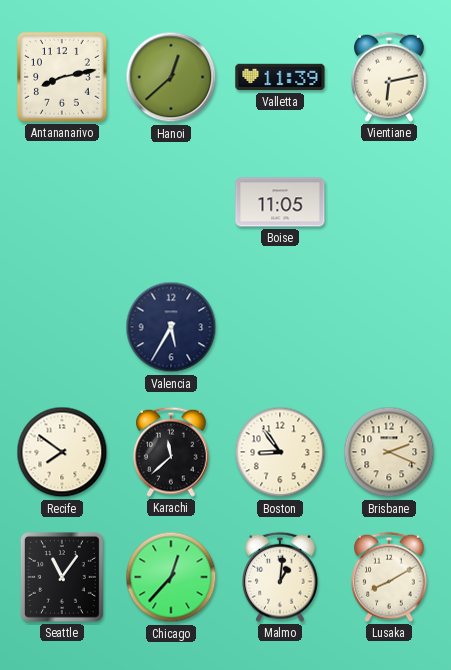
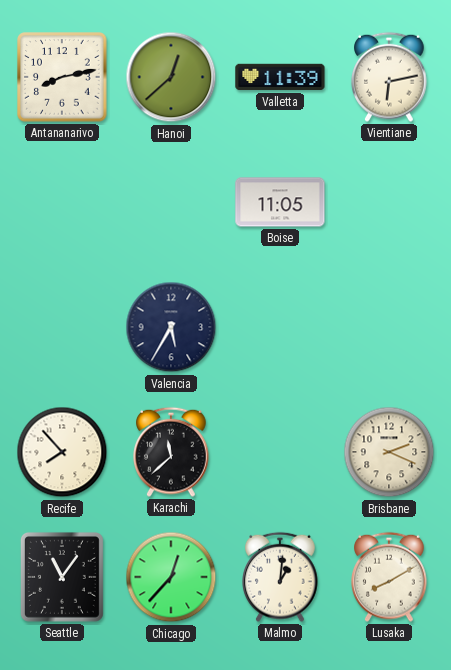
Recife: 7:51 -> 7:53
Boston: 8:54 -> none
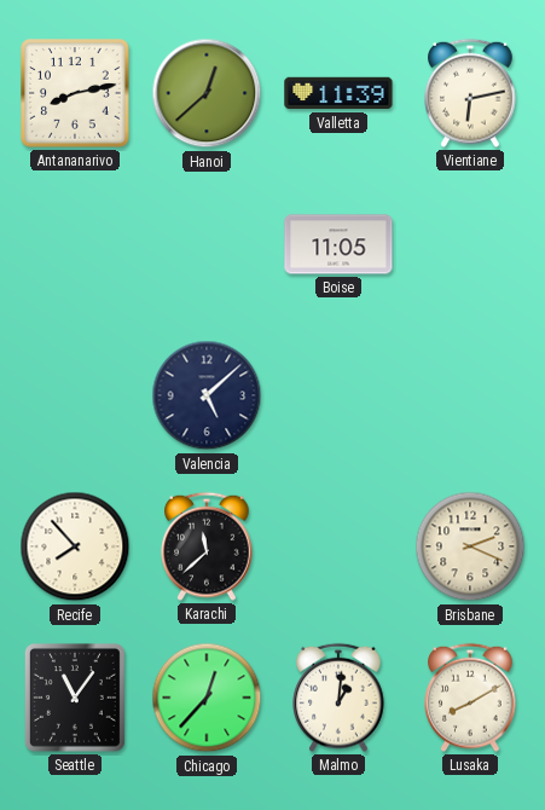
Valencia: 5:35 -> 5:08
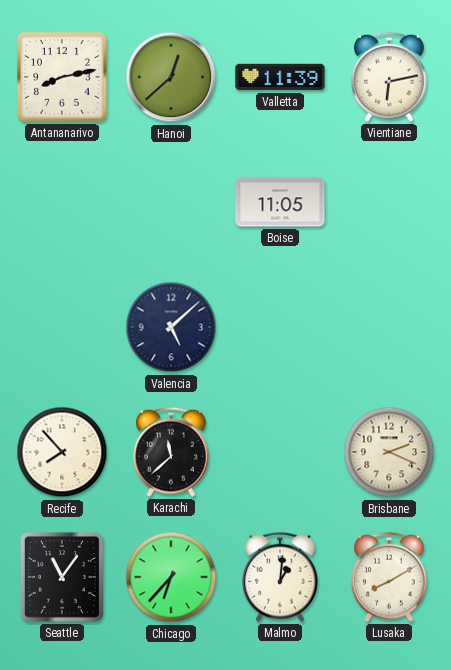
Chicago: 12:37 -> 6:37
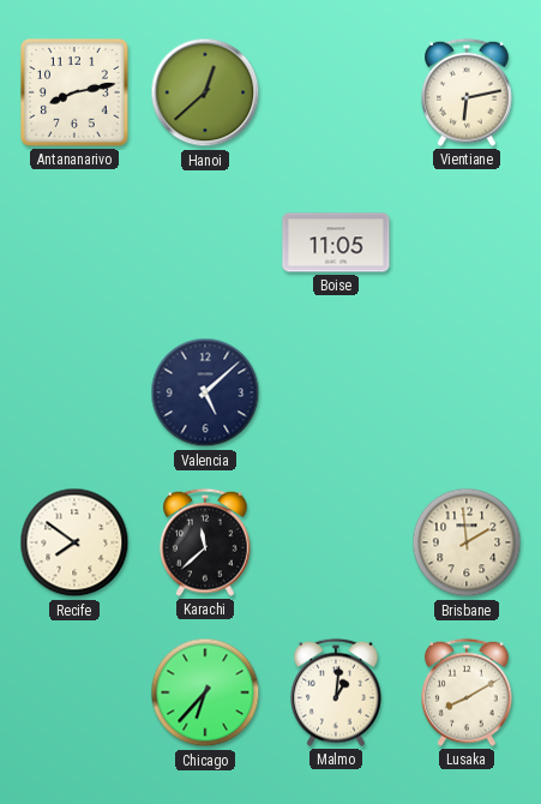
Valletta: 11:39 -> none
Recife: 7:53 -> 7:51
Brisbane: 2:19 -> 1:59
Seattle: 11:06 -> none
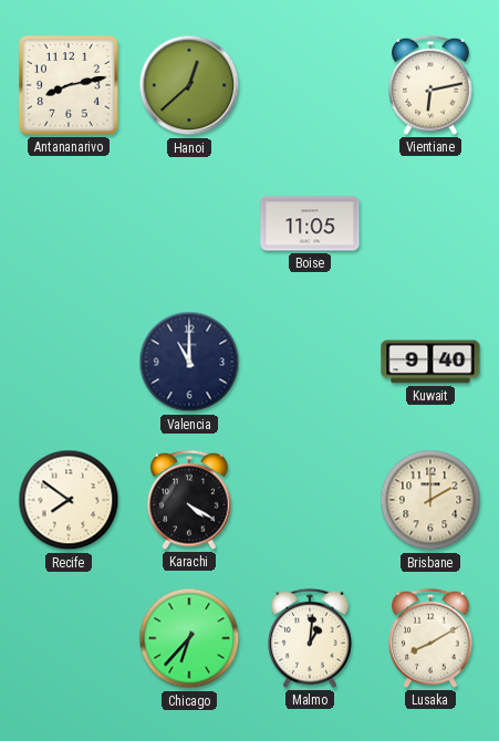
Valencia: 5:08 -> 11:00
Kuwait: none -> 9:40
Karachi: 11:38 -> 4:20
Brisbane: 1:59 -> 2:00
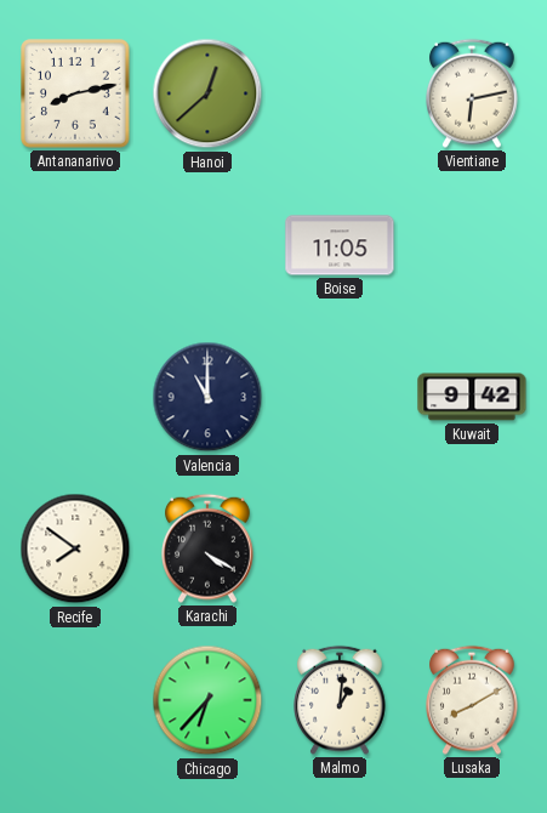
Kuwait: 9:40 -> 9:42
Brisbane: 2:00 -> none
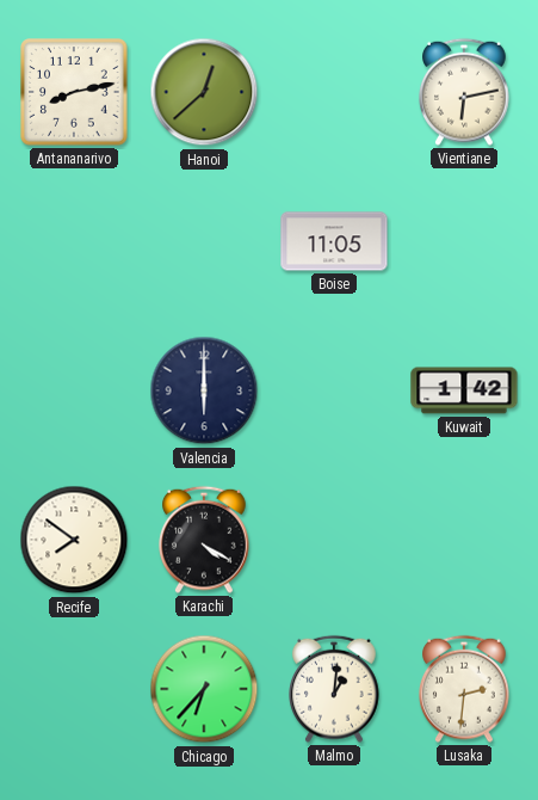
Valencia: 11:00 -> 6:00
Kuwait: 9:42 -> 1:42
Lusaka: 8:10 -> 2:31
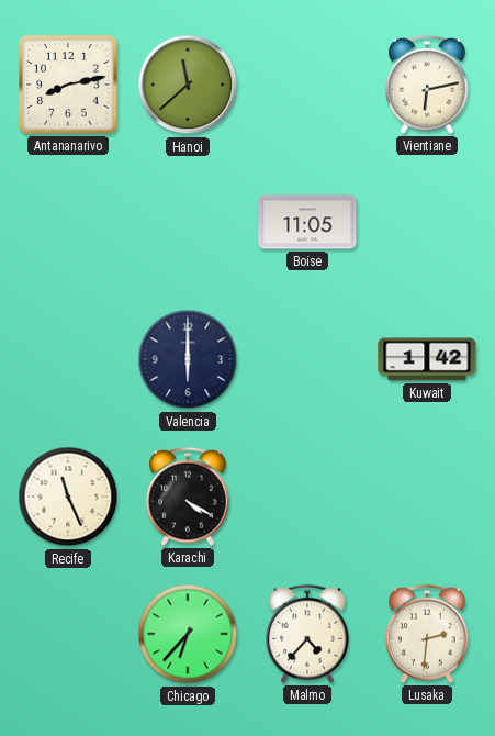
Hanoi: 12:38 -> 11:38
Recife: 7:51 -> 11:26
Malmo: 1:01 -> 4:37
